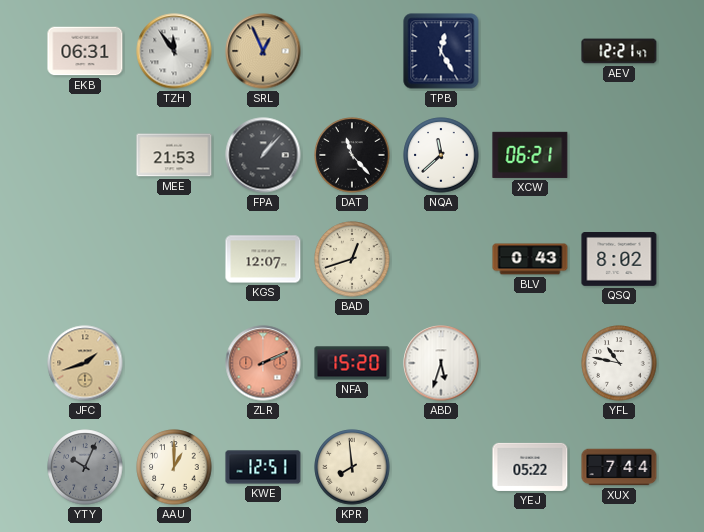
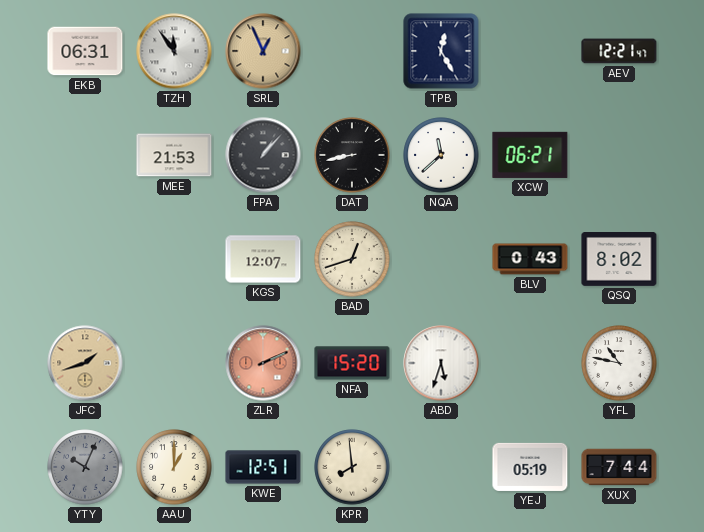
DAT: 11:23 -> 8:43
YEJ: 05:22 -> 05:19
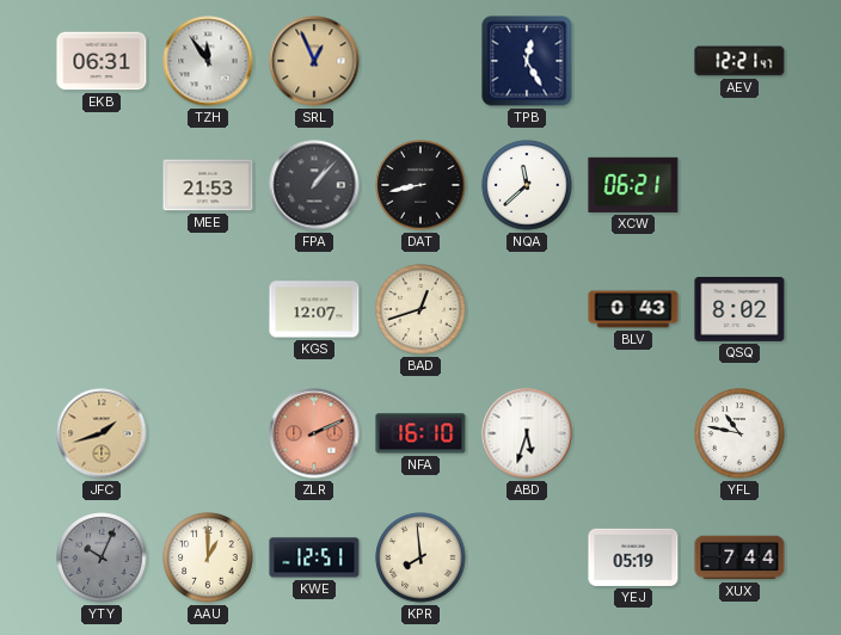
NFA: 15:20 -> 16:10
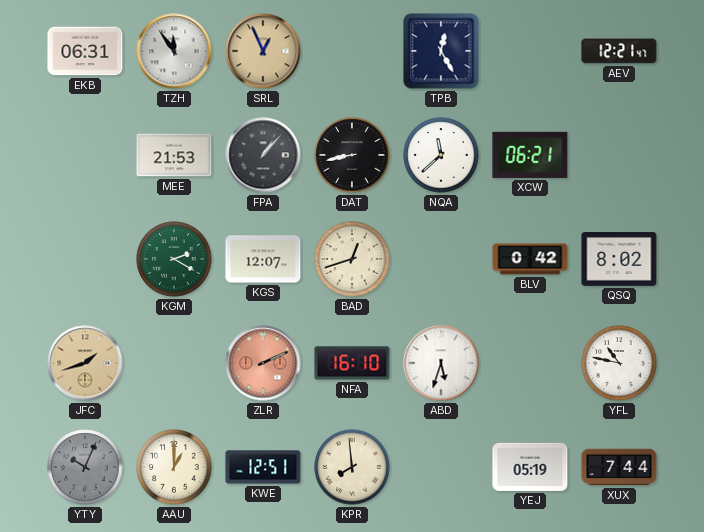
KGM: none -> 2:20
BLV: 0:43 -> 0:42
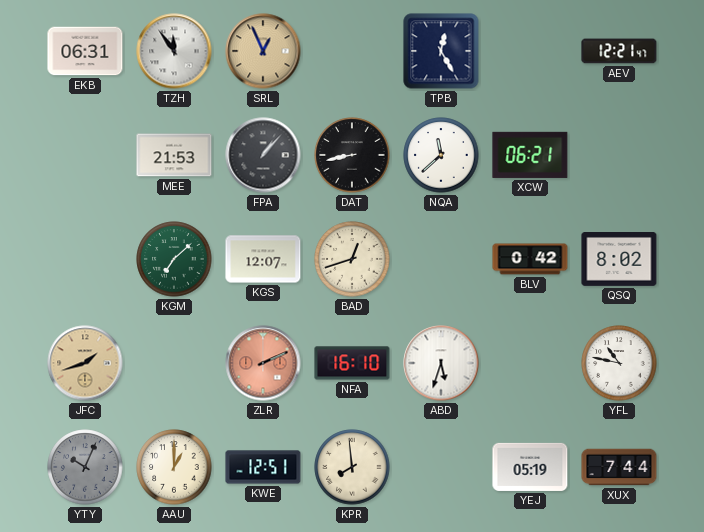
KGM: 2:20 -> 7:08
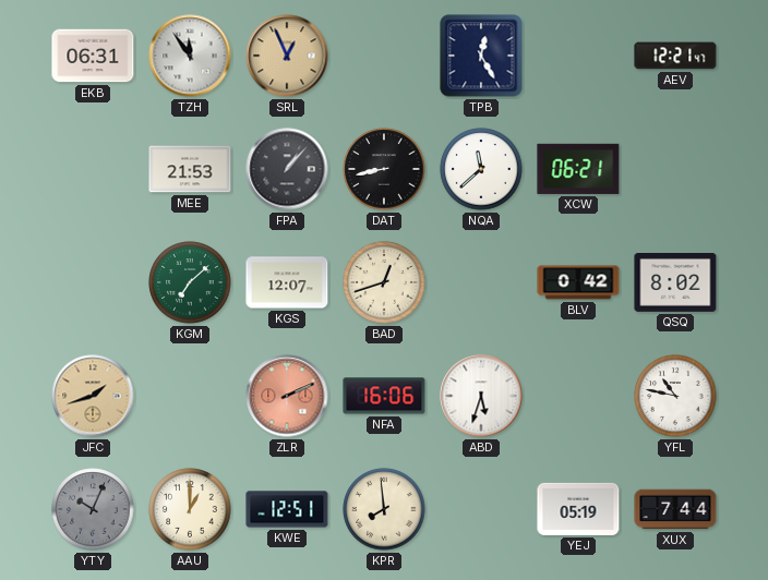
NFA: 16:10 -> 16:06
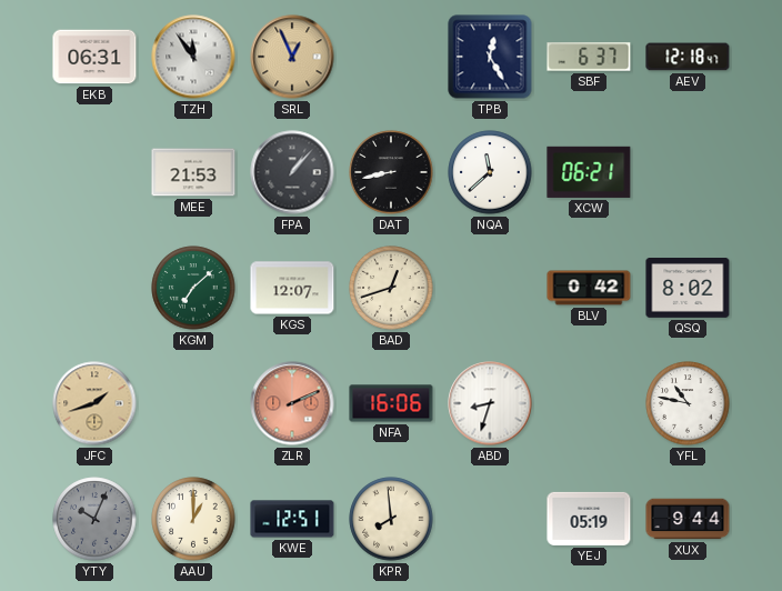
SBF: none -> 6:37
AEV: 12:21 -> 12:18
ABD: 5:33 -> 8:33
XUX: 7:44 -> 9:44
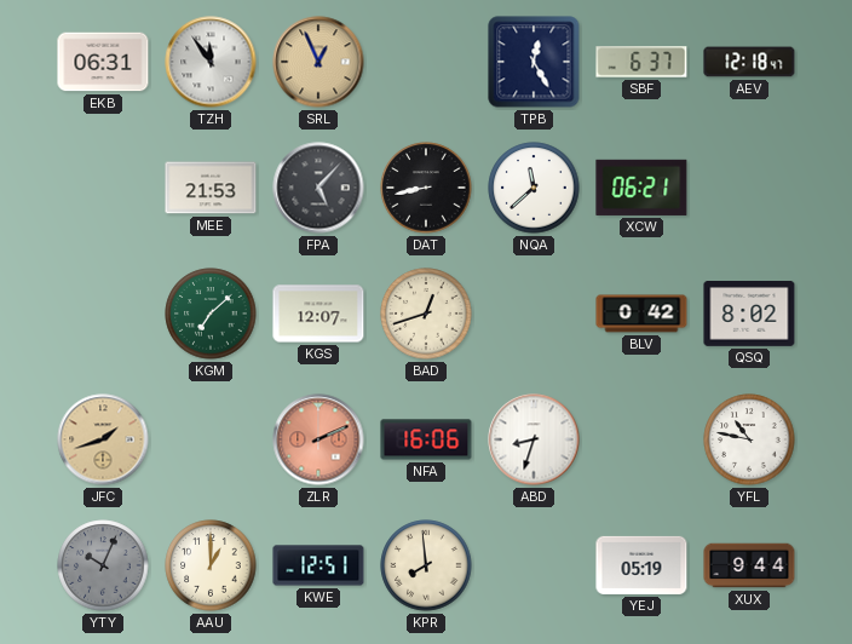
FPA: 1:07 -> 5:07
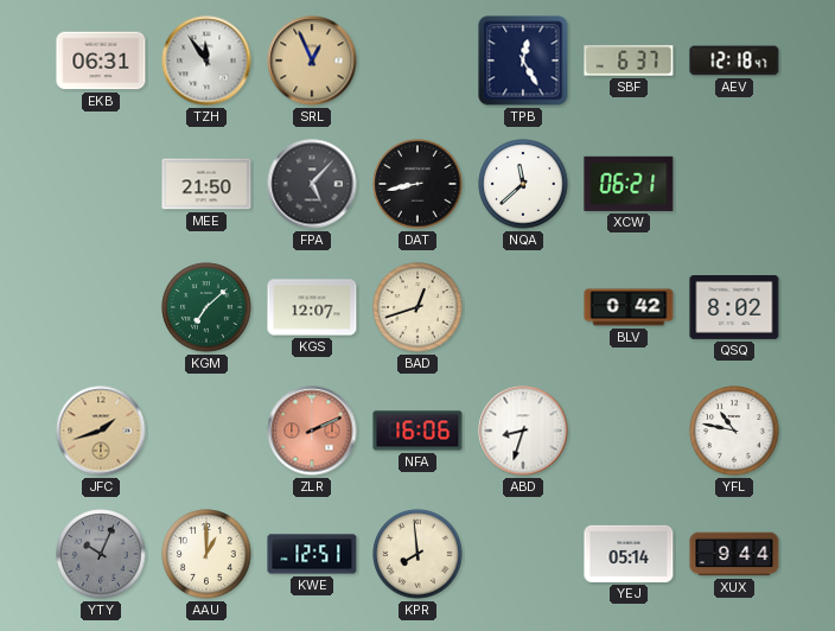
MEE: 21:53 -> 21:50
YEJ: 05:19 -> 05:14
